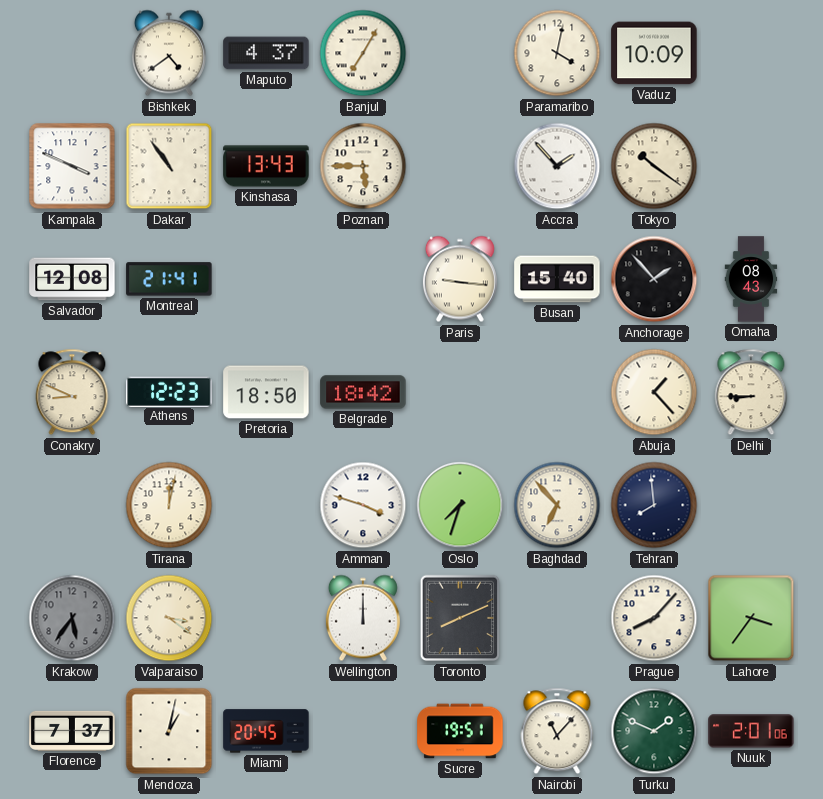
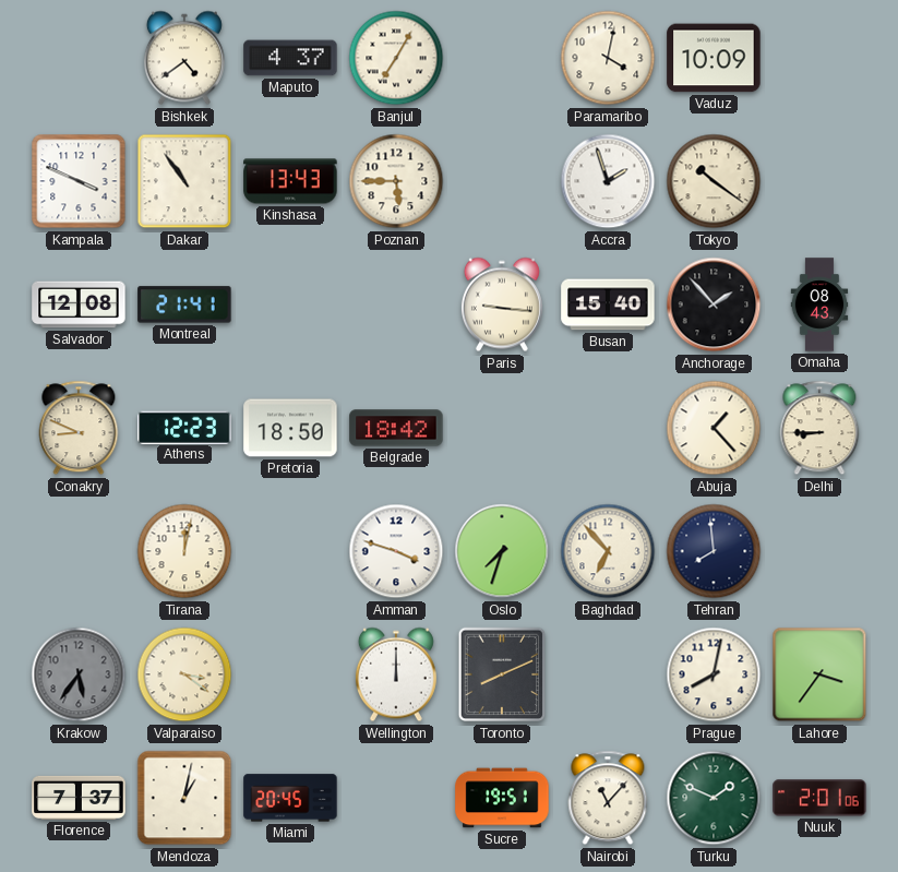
Accra: 1:53 -> 1:57
Prague: 8:07 -> 8:02
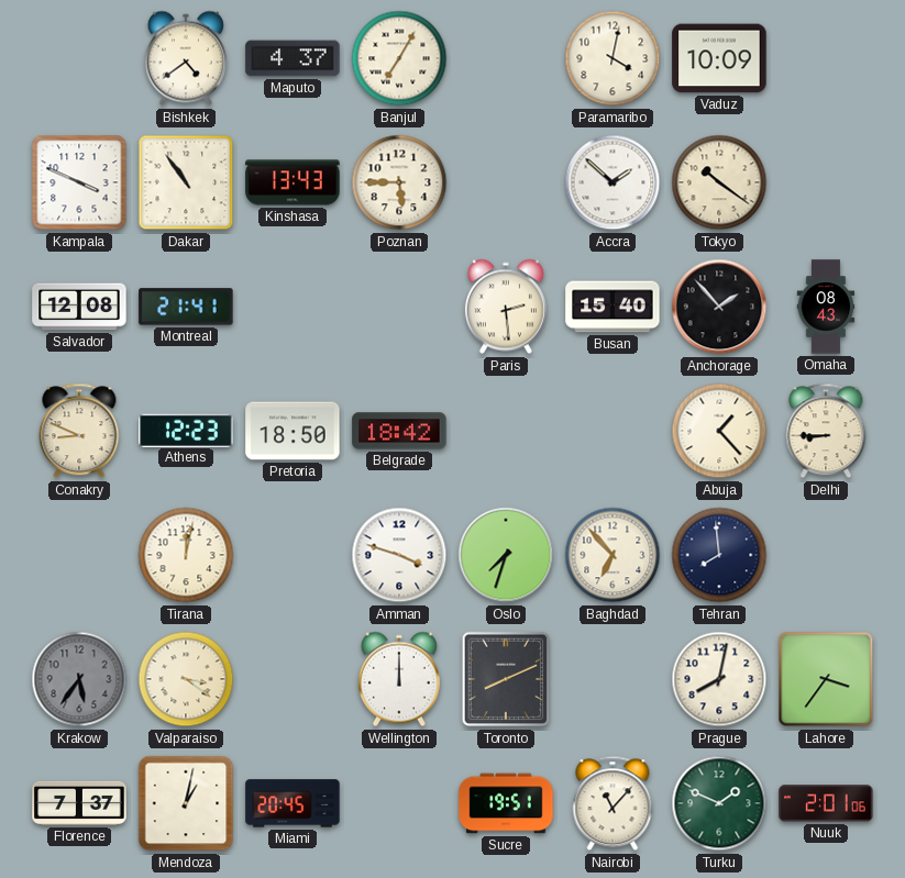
Accra: 1:57 -> 1:52
Paris: 9:16 -> 2:29
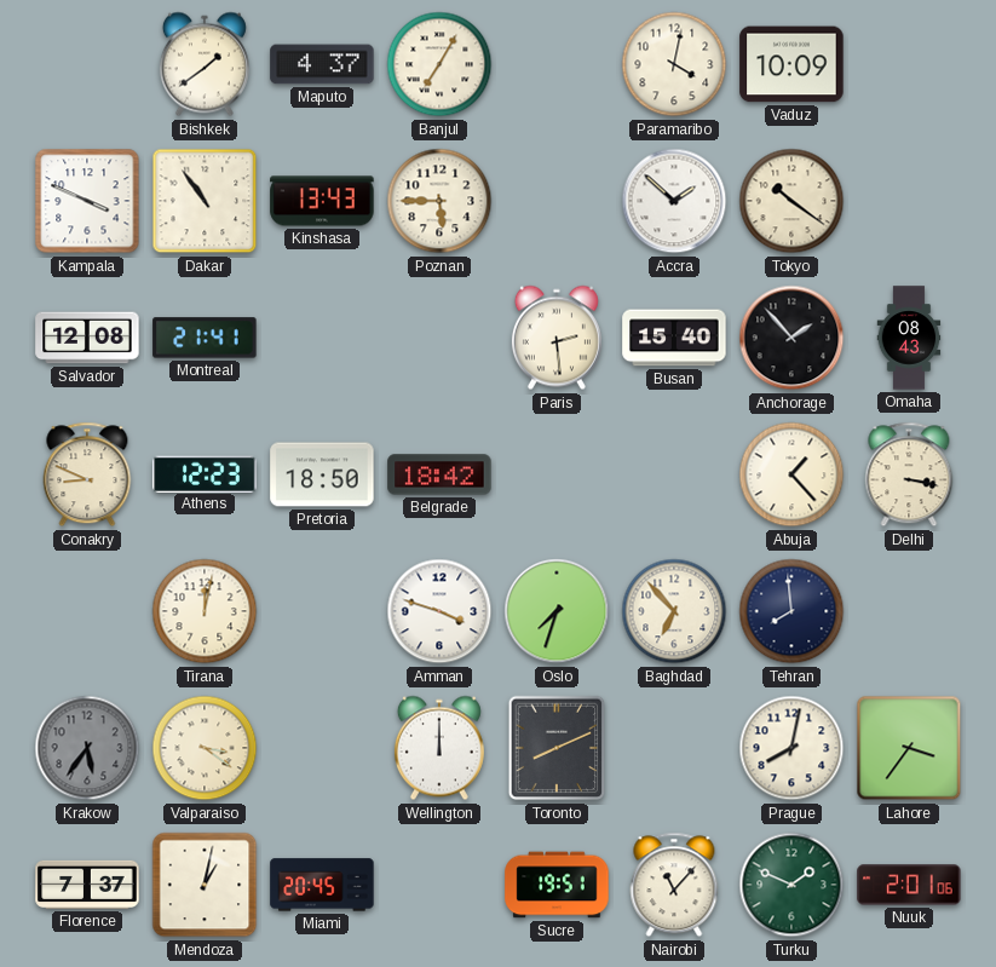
Bishkek: 4:39 -> 1:39
Delhi: 8:45 -> 3:17
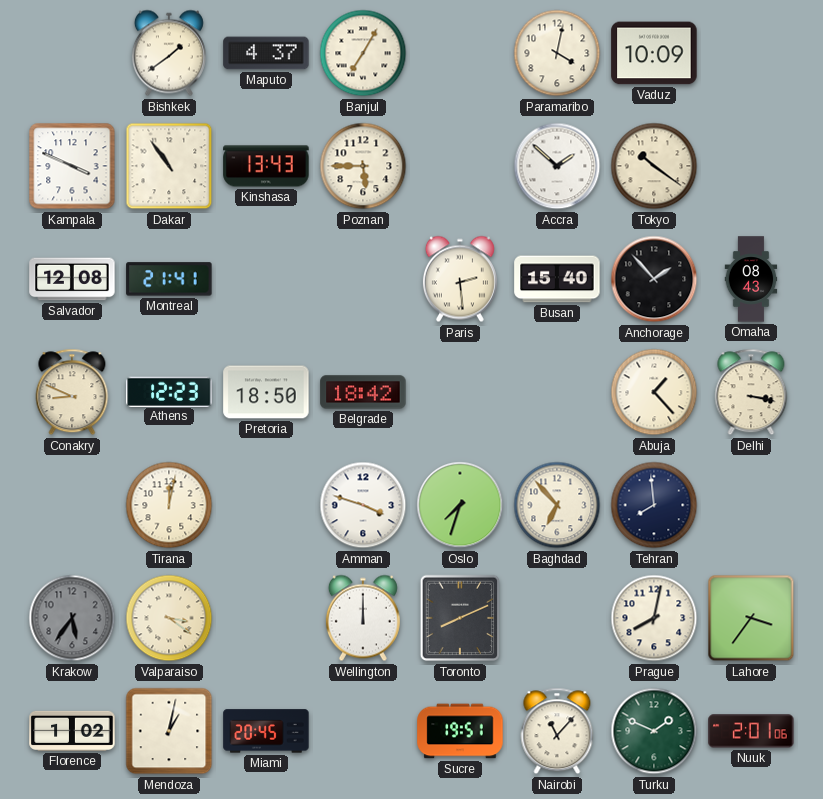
Florence: 7:37 -> 1:02
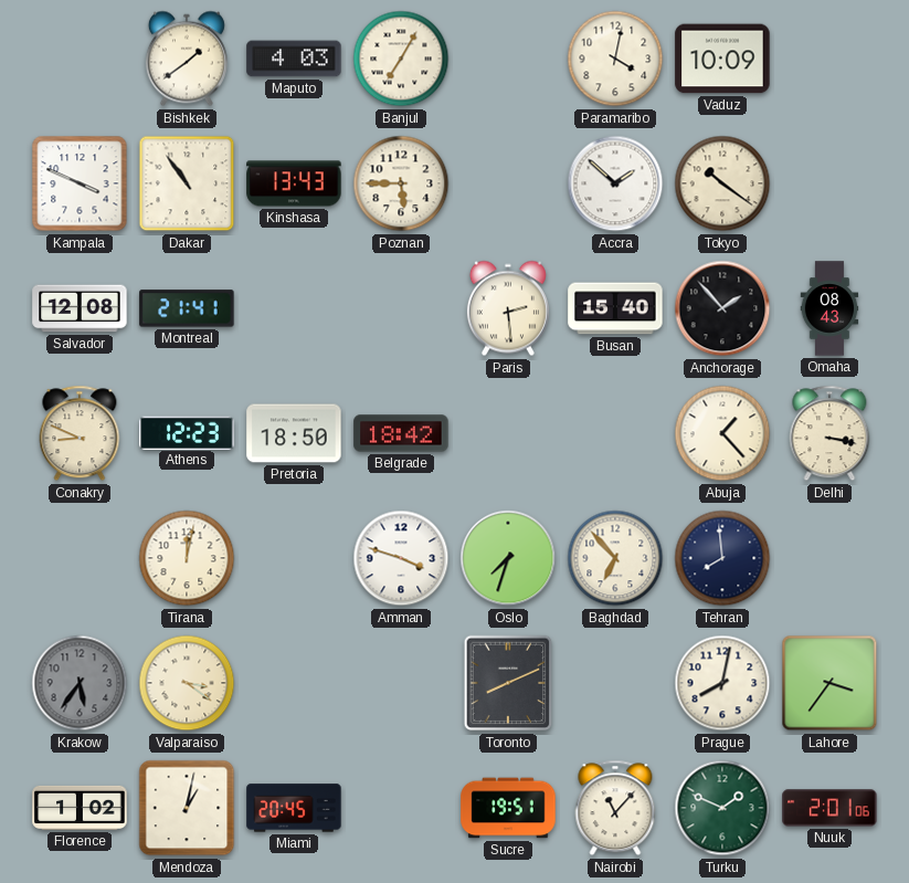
Maputo: 4:37 -> 4:03
Wellington: 12:00 -> none
